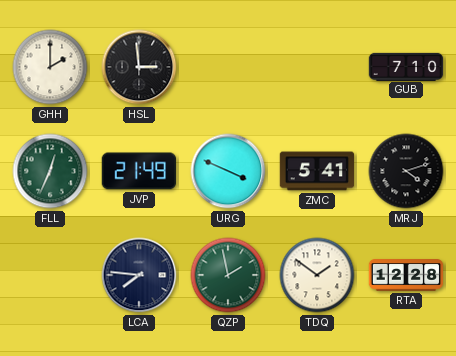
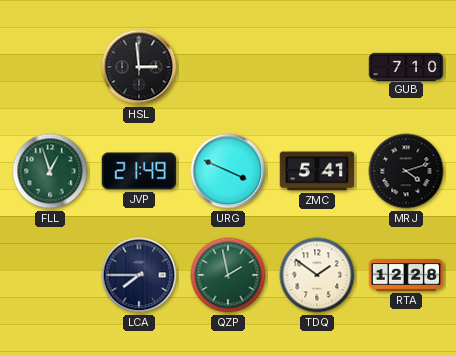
GHH: 2:00 -> none
FLL: 12:34 -> 12:57
LCA: 7:46 -> 7:45
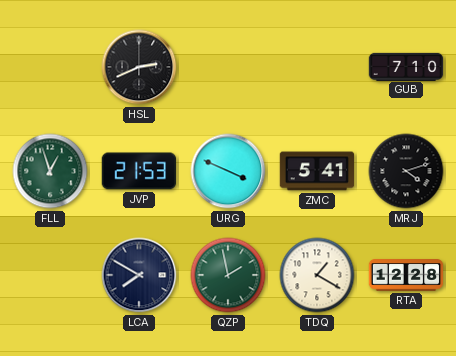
HSL: 2:59 -> 2:41
JVP: 21:49 -> 21:53
LCA: 7:45 -> 7:50
TDQ: 1:51 -> 1:20
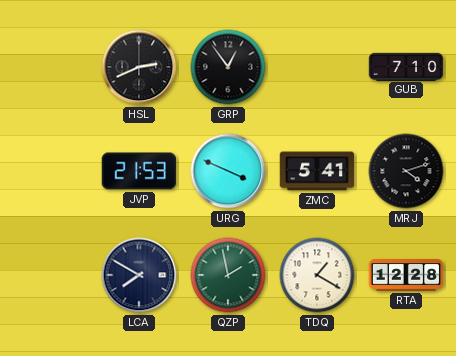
GRP: none -> 12:54
FLL: 12:57 -> none
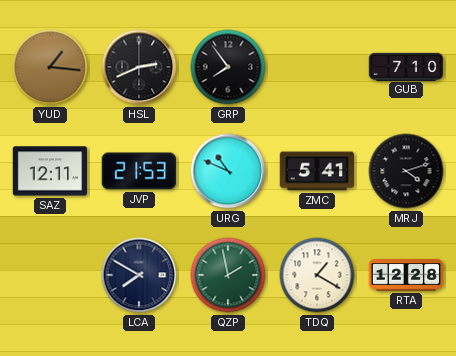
YUD: none -> 1:16
GRP: 12:54 -> 7:54
SAZ: none -> 12:11
URG: 3:49 -> 10:49
